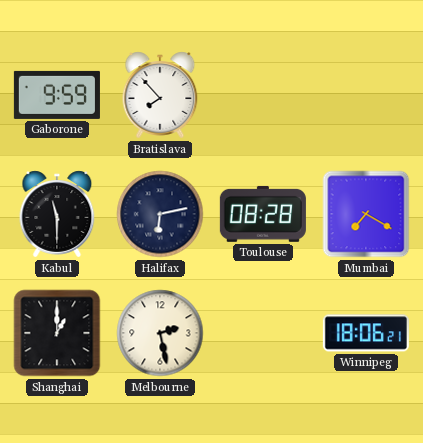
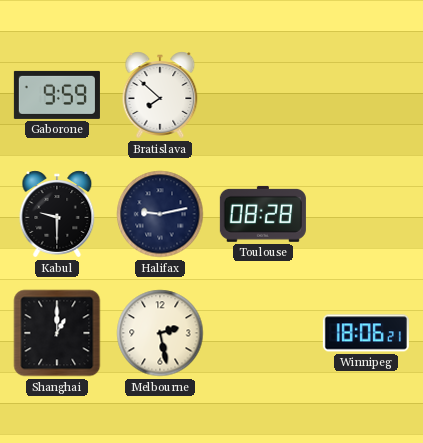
Bratislava: 7:53 -> 7:52
Kabul: 11:30 -> 9:30
Halifax: 6:13 -> 9:13
Mumbai: 7:20 -> none
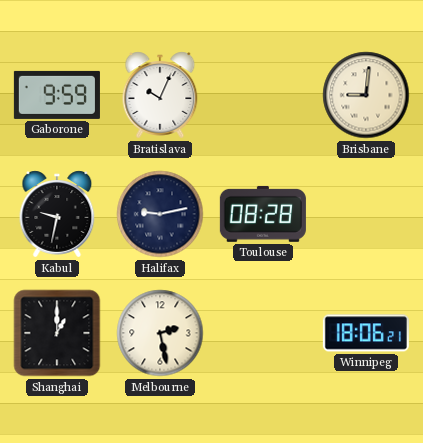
Bratislava: 7:52 -> 10:04
Brisbane: none -> 9:01
Kabul: 9:30 -> 9:32
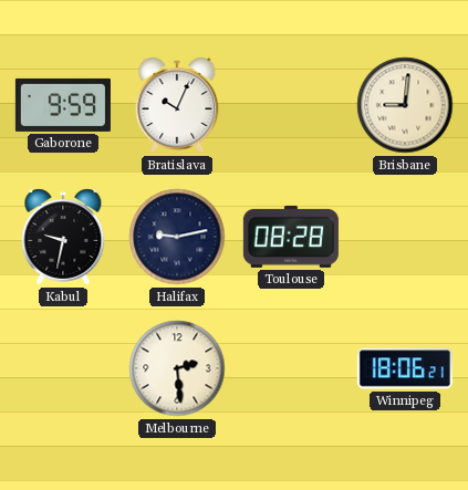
Shanghai: 1:00 -> none
Melbourne: 2:28 -> 2:29
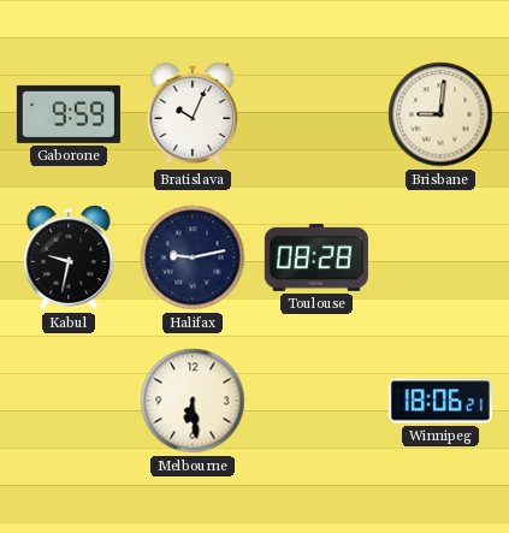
Melbourne: 2:29 -> 6:29
